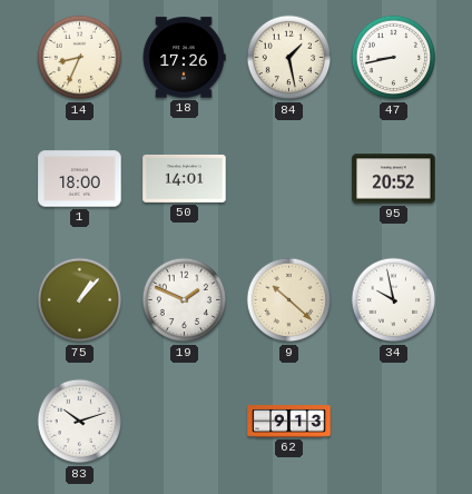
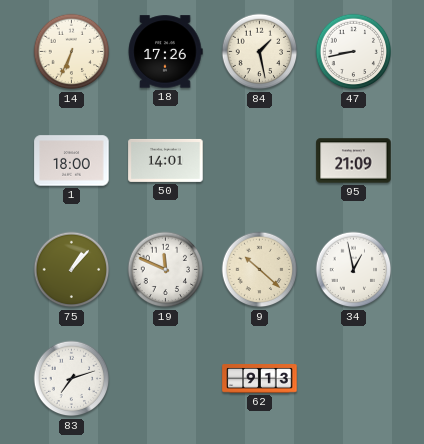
14: 8:34 -> 6:34
95: 20:52 -> 21:09
19: 1:49 -> 11:49
34: 9:58 -> 12:58
83: 10:12 -> 7:12
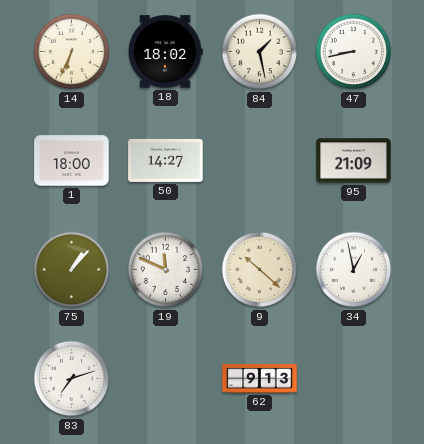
18: 17:26 -> 18:02
50: 14:01 -> 14:27
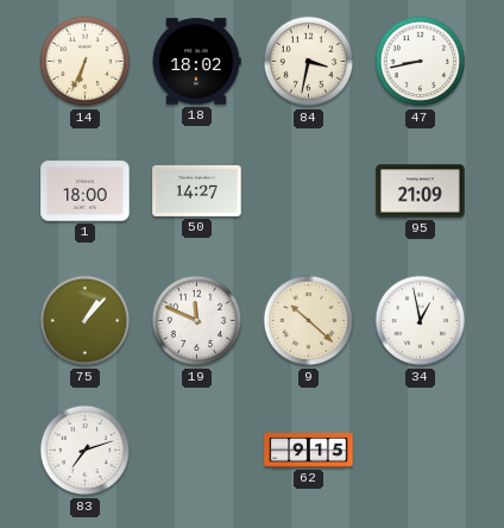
84: 1:28 -> 3:32
62: 9:13 -> 9:15
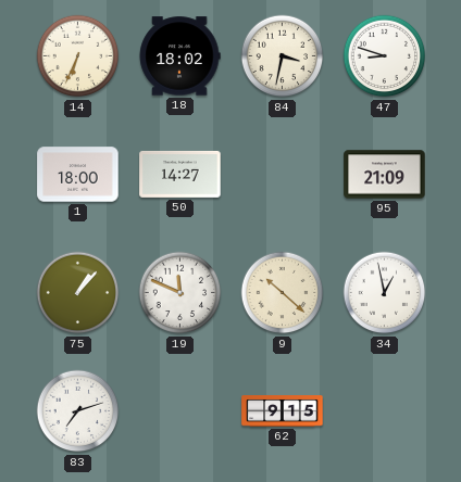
47: 8:43 -> 8:48
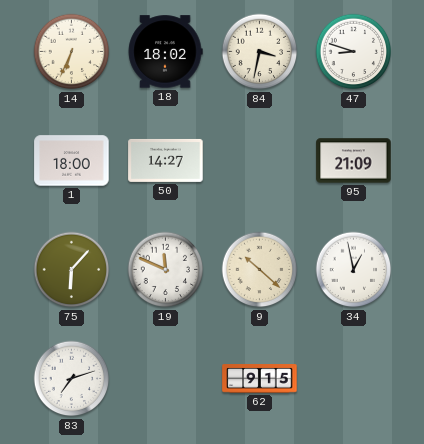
75: 1:07 -> 6:07
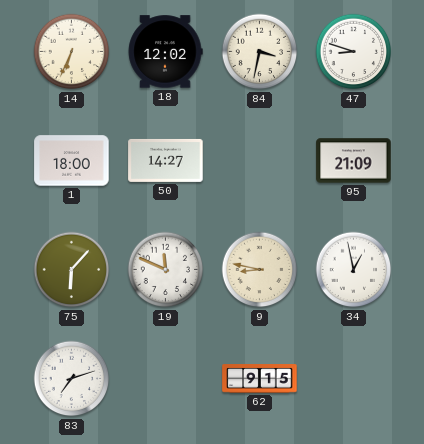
18: 18:02 -> 12:02
9: 10:22 -> 8:47
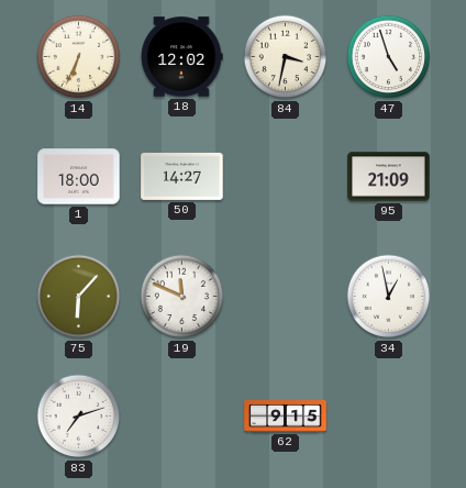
47: 8:48 -> 4:57
9: 8:47 -> none
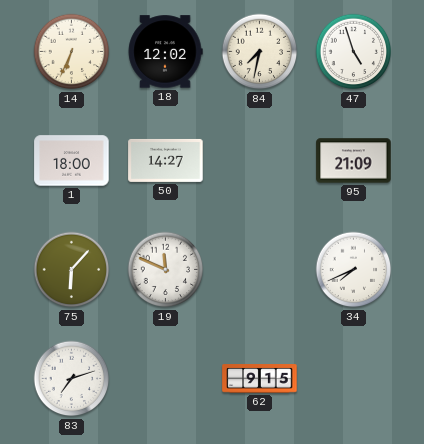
84: 3:32 -> 7:32
34: 12:58 -> 7:41
